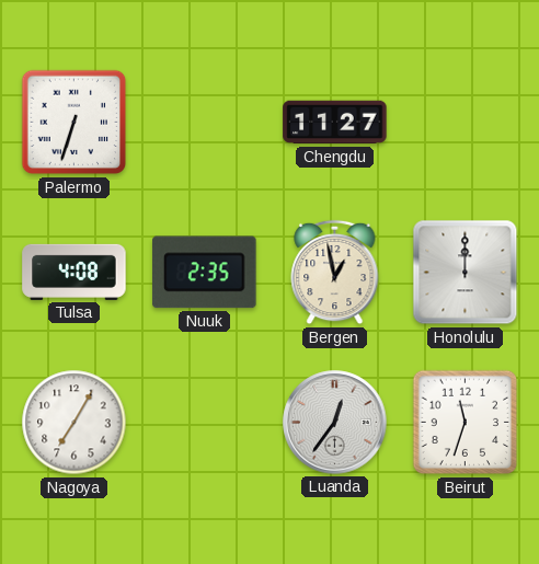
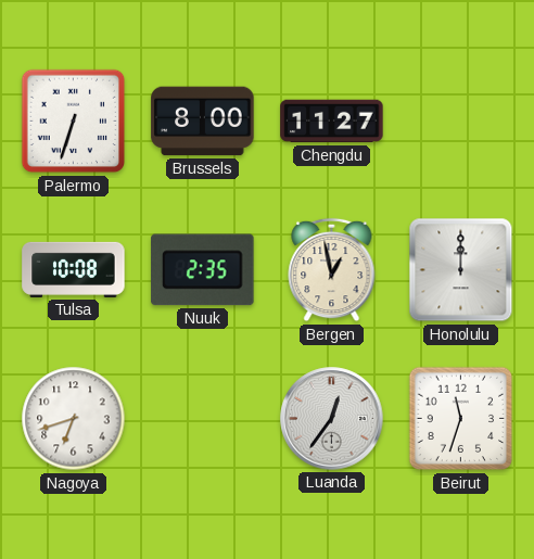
Brussels: none -> 8:00
Tulsa: 4:08 -> 10:08
Nagoya: 7:05 -> 6:42
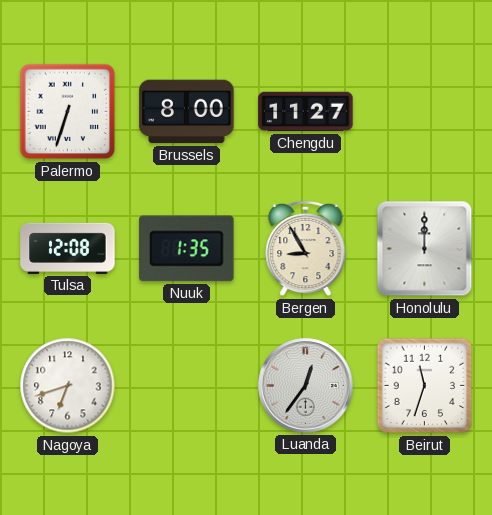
Tulsa: 10:08 -> 12:08
Nuuk: 2:35 -> 1:35
Bergen: 12:58 -> 8:55
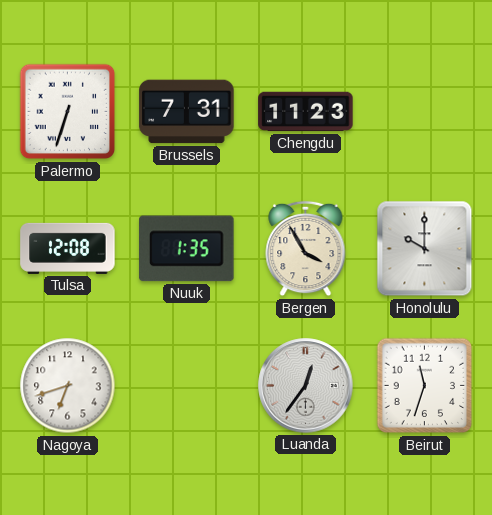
Brussels: 8:00 -> 7:31
Chengdu: 11:27 -> 11:23
Bergen: 8:55 -> 3:55
Honolulu: 12:00 -> 10:00
